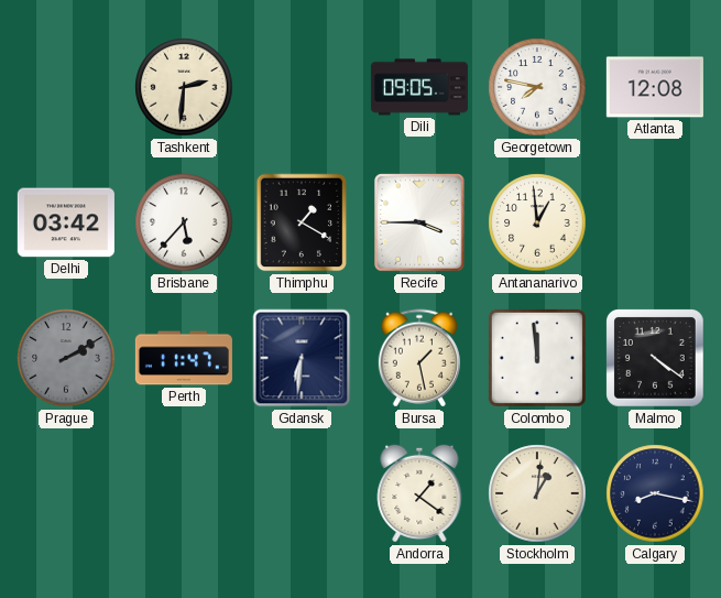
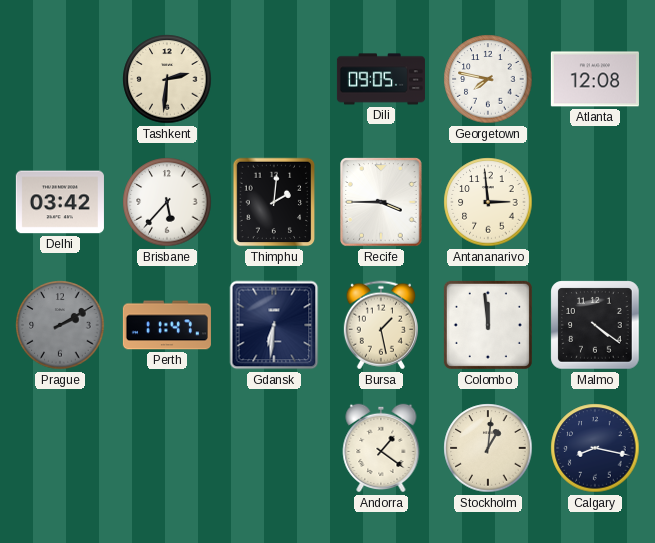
Thimphu: 1:20 -> 2:01
Antananarivo: 12:59 -> 2:59
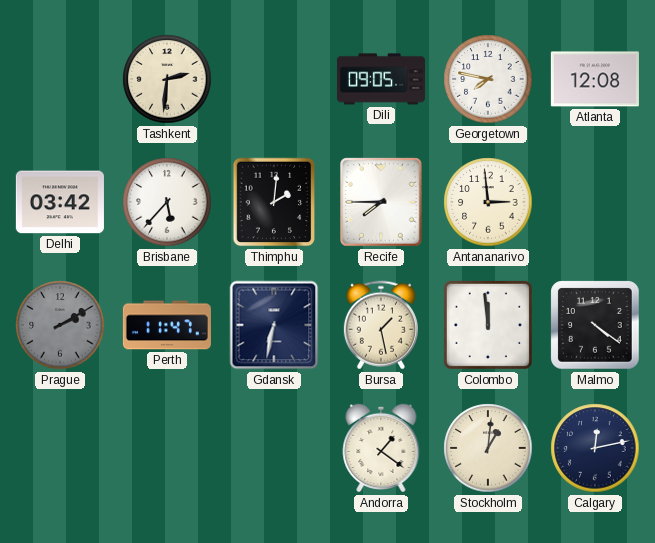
Recife: 3:45 -> 7:45
Gdansk: 6:31 -> 6:32
Calgary: 8:17 -> 12:13
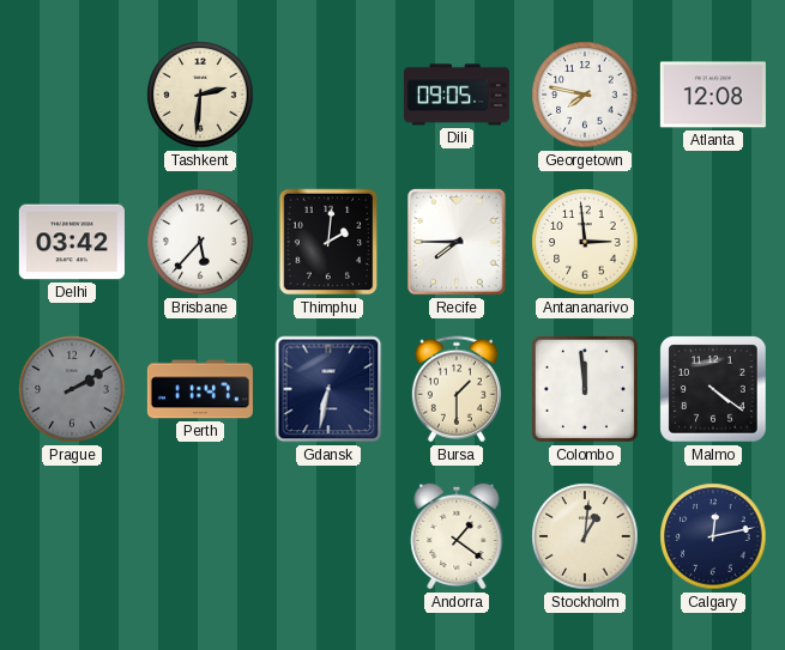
Bursa: 1:28 -> 1:30
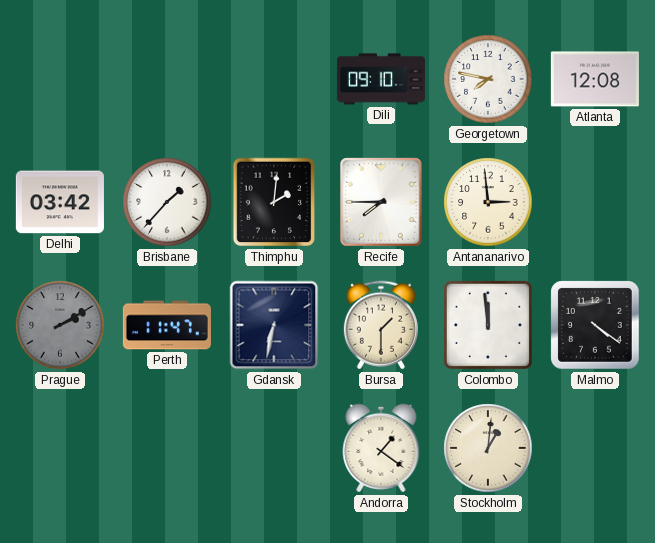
Tashkent: 2:31 -> none
Dili: 09:05 -> 09:10
Brisbane: 5:37 -> 1:37
Calgary: 12:13 -> none
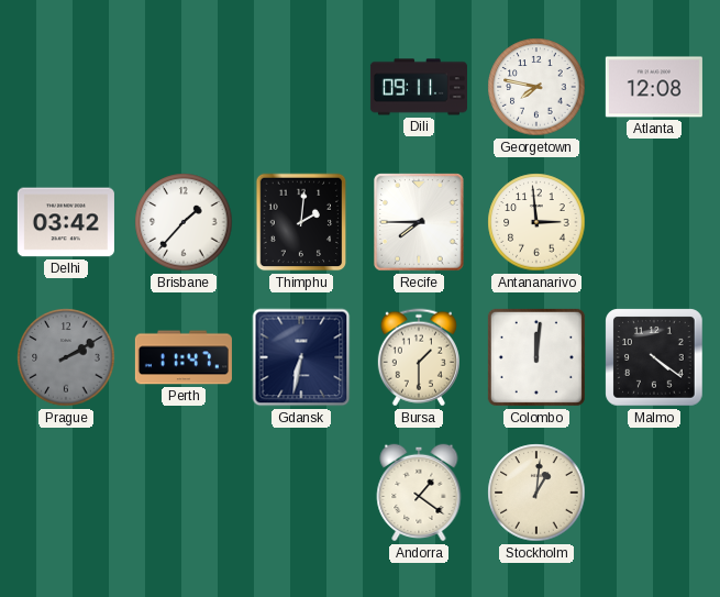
Dili: 09:10 -> 09:11
Colombo: 11:59 -> 12:01
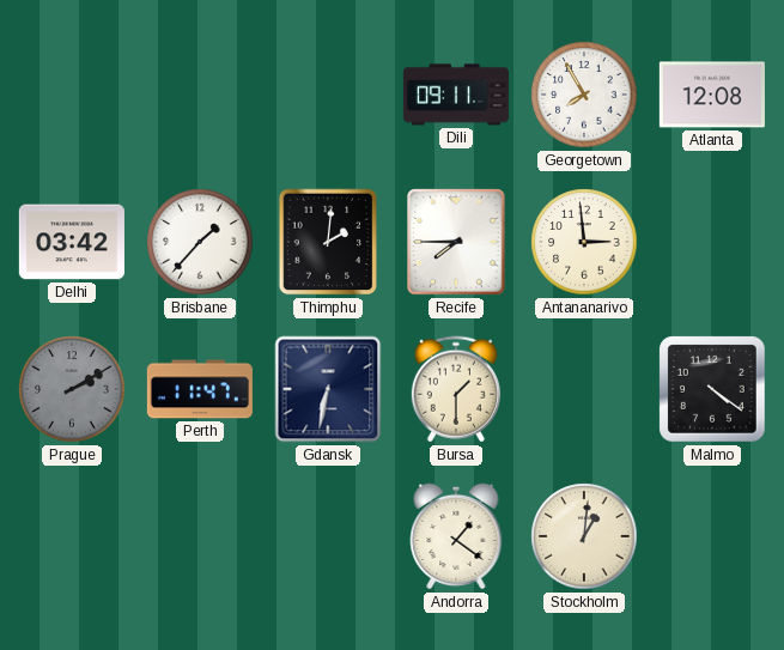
Georgetown: 7:47 -> 7:55
Colombo: 12:01 -> none
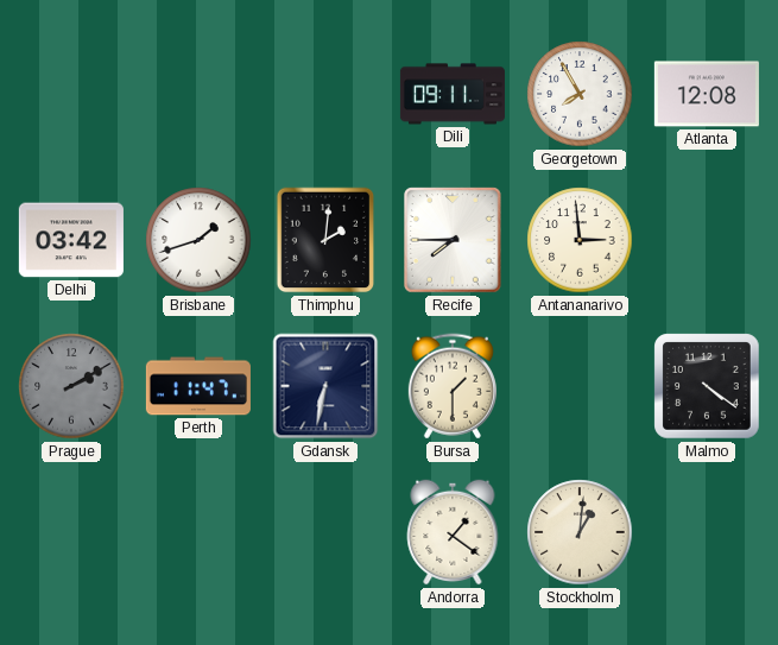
Brisbane: 1:37 -> 1:42
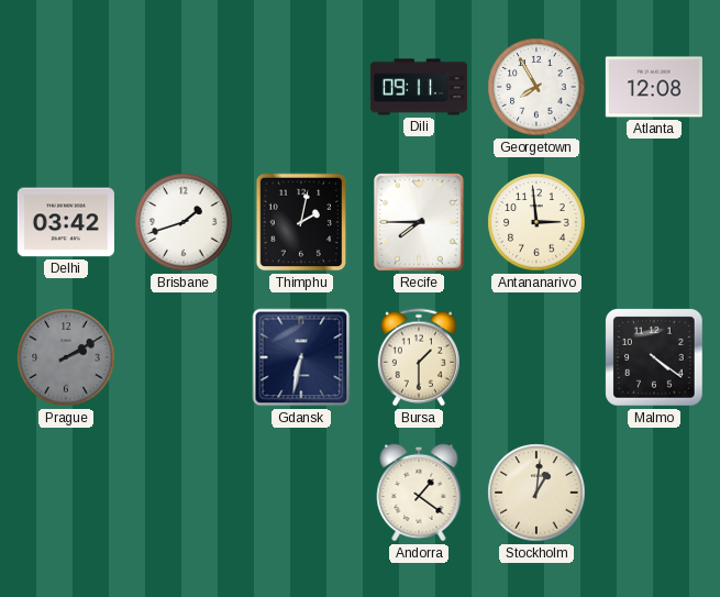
Thimphu: 2:01 -> 2:02
Perth: 11:47 -> none
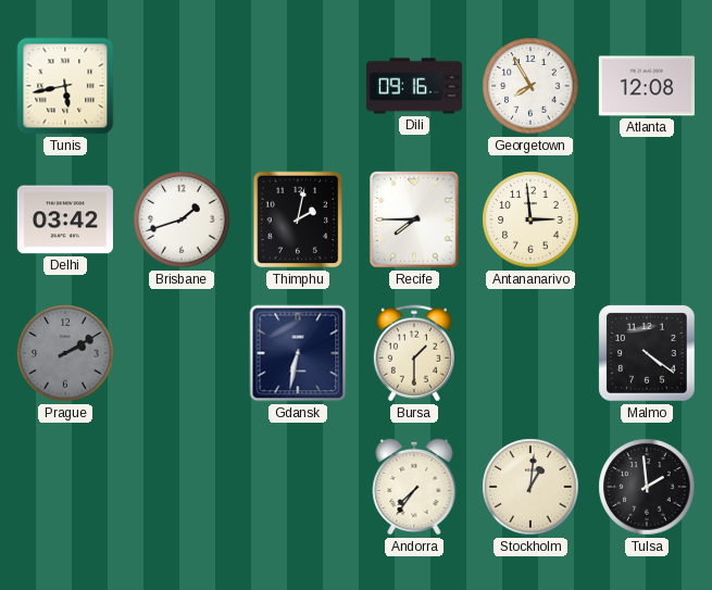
Tunis: none -> 5:43
Dili: 09:11 -> 09:16
Andorra: 1:21 -> 7:36
Tulsa: none -> 1:59
